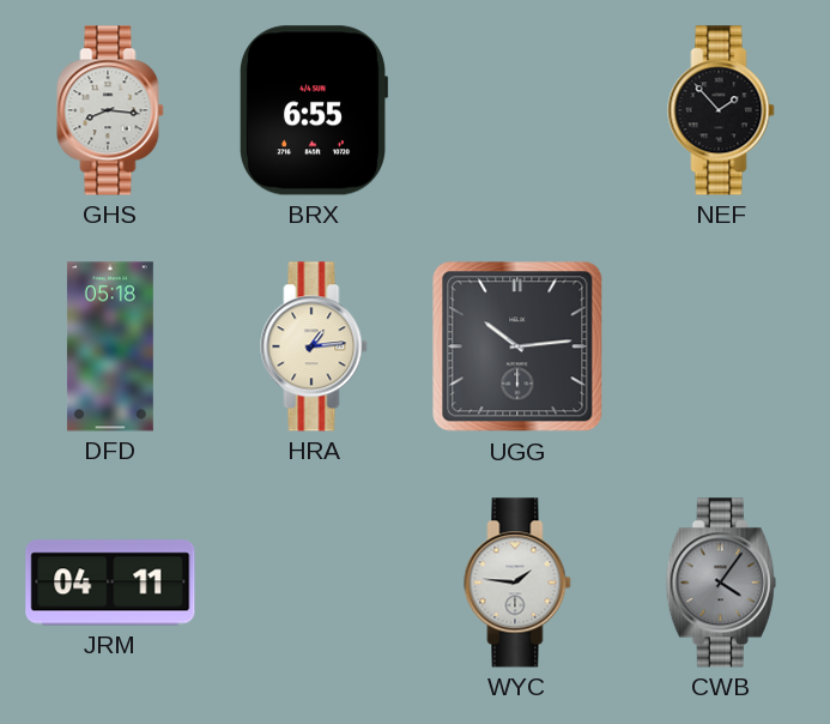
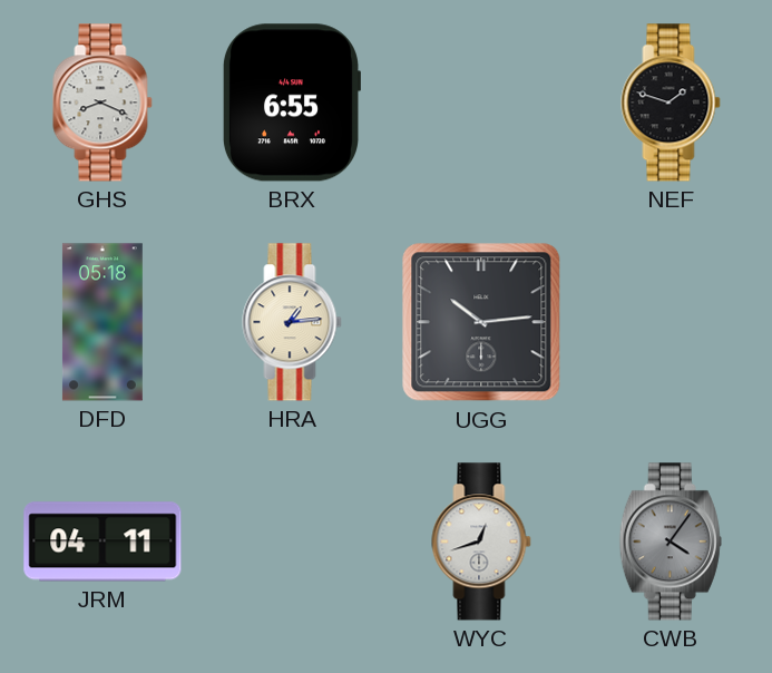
GHS: 8:16 -> 8:19
NEF: 1:53 -> 1:48
WYC: 1:46 -> 12:42
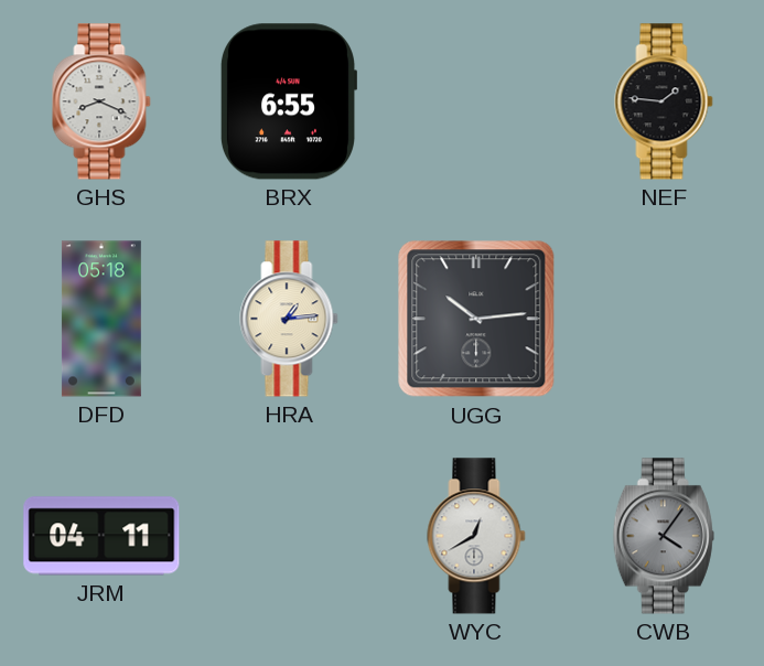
NEF: 1:48 -> 1:46
WYC: 12:42 -> 12:40
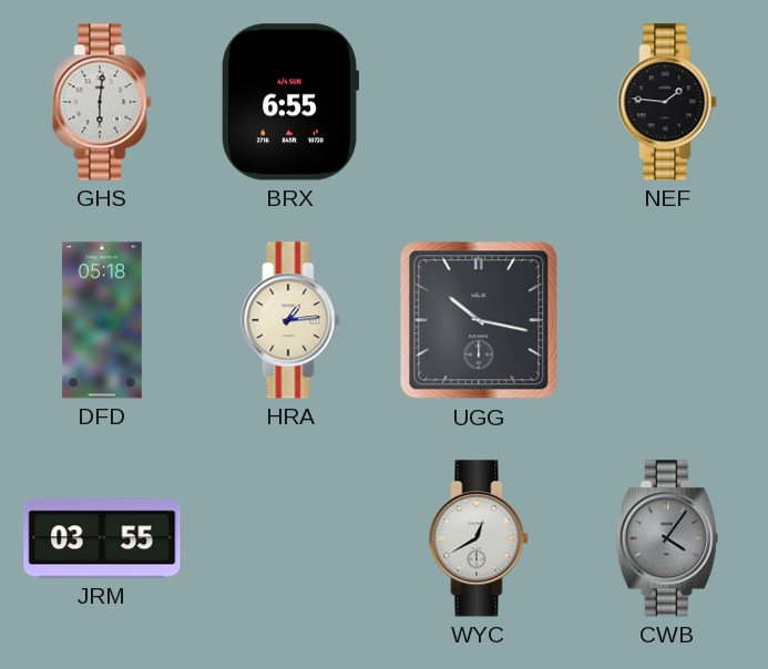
GHS: 8:19 -> 6:01
UGG: 10:14 -> 10:17
JRM: 04:11 -> 03:55
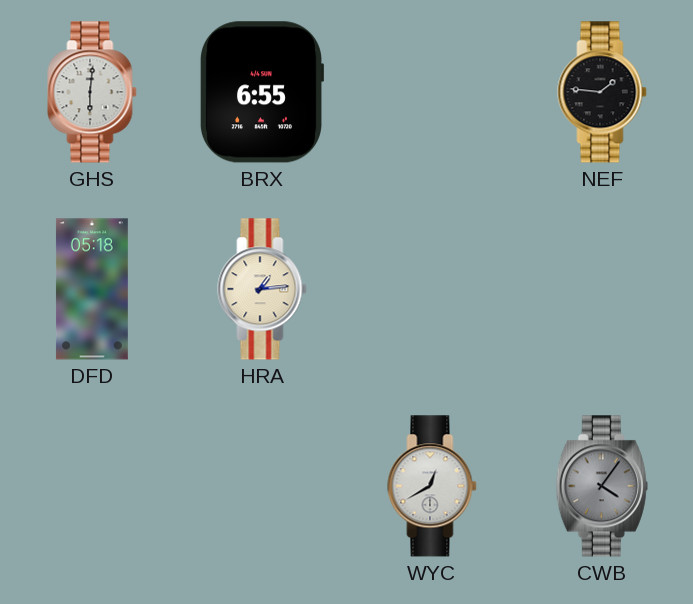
UGG: 10:17 -> none
JRM: 03:55 -> none
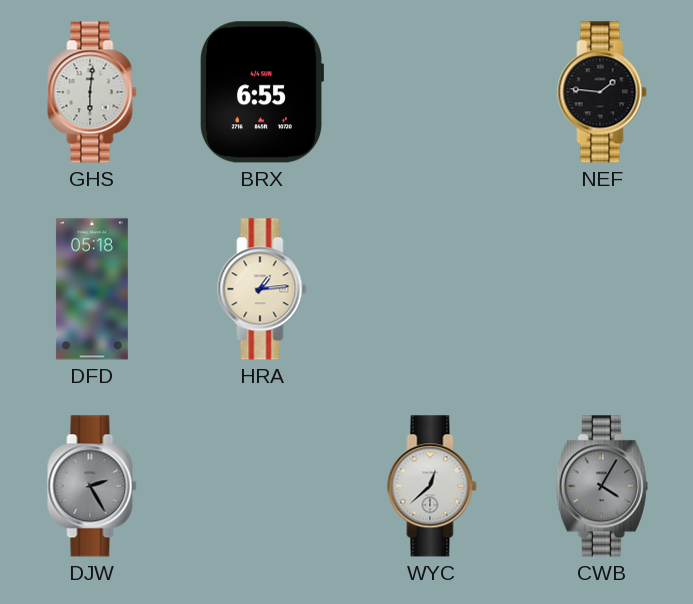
DJW: none -> 2:25
WYC: 12:40 -> 12:38
CWB: 4:06 -> 4:05
